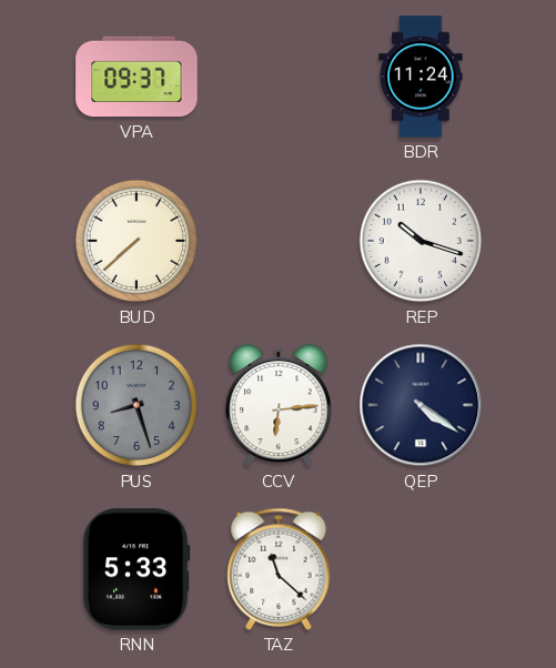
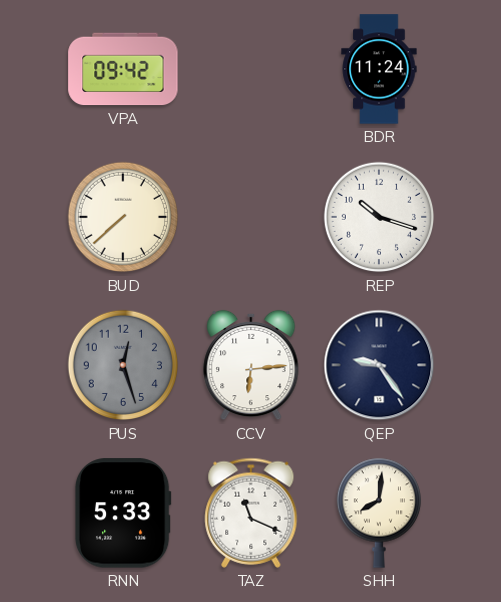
VPA: 09:37 -> 09:42
PUS: 8:27 -> 12:27
QEP: 4:21 -> 9:24
TAZ: 11:22 -> 11:19
SHH: none -> 8:01
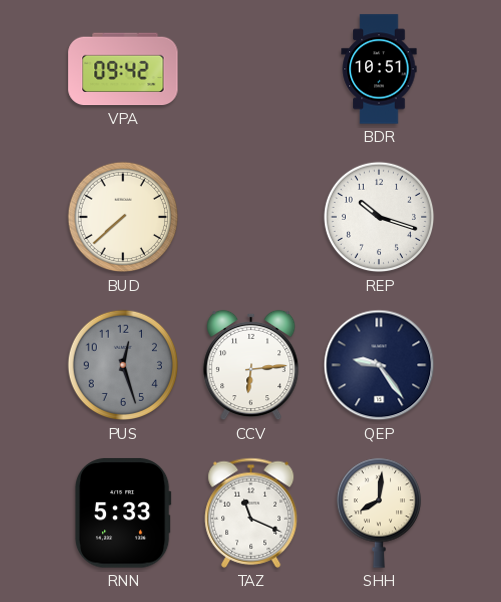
BDR: 11:24 -> 10:51
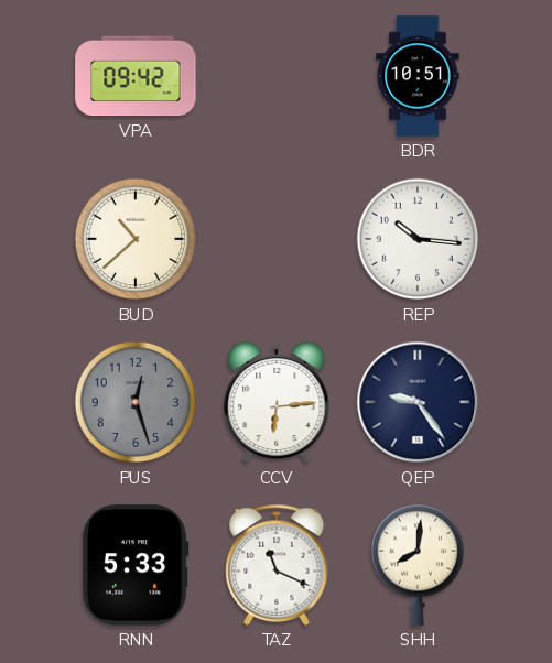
BUD: 7:38 -> 10:38
REP: 10:18 -> 10:16
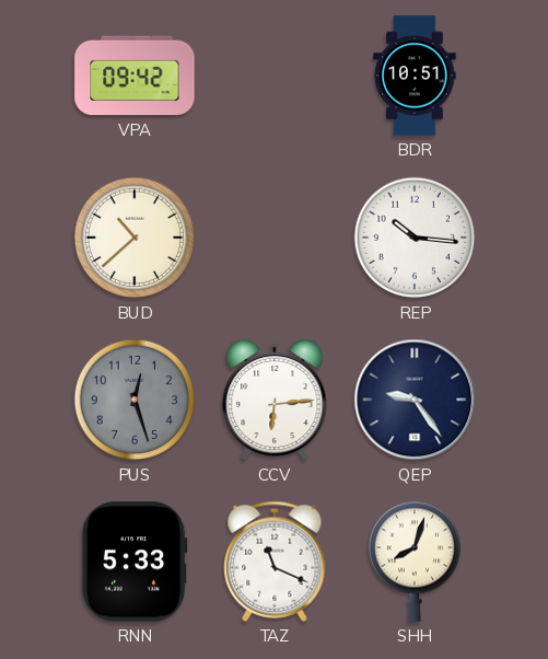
SHH: 8:01 -> 8:03
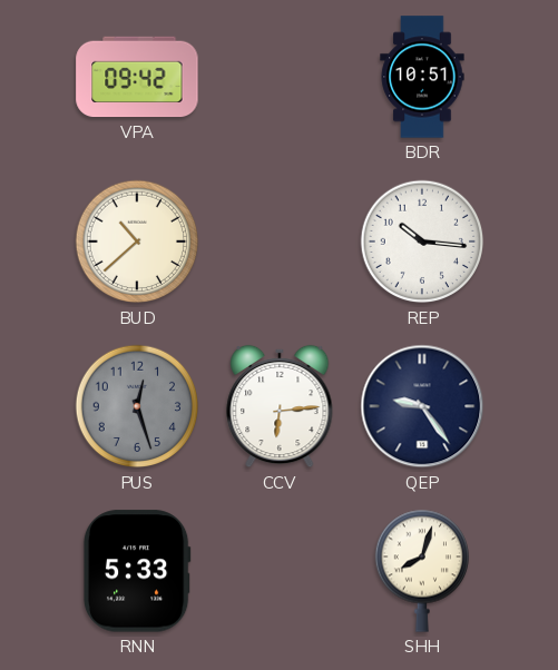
TAZ: 11:19 -> none
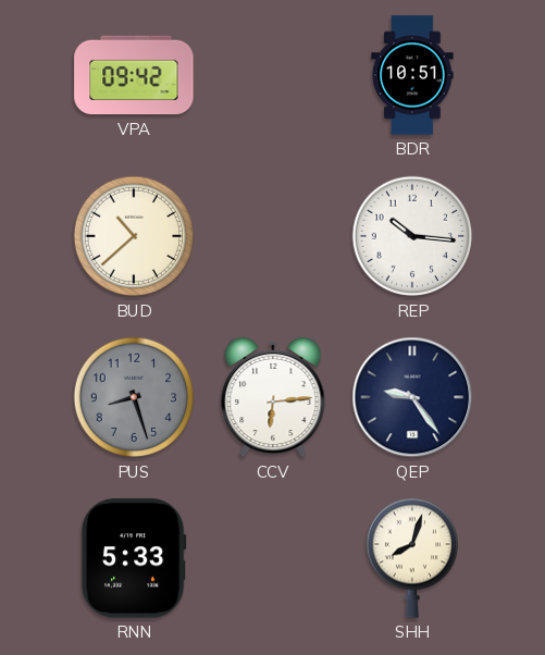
PUS: 12:27 -> 8:27
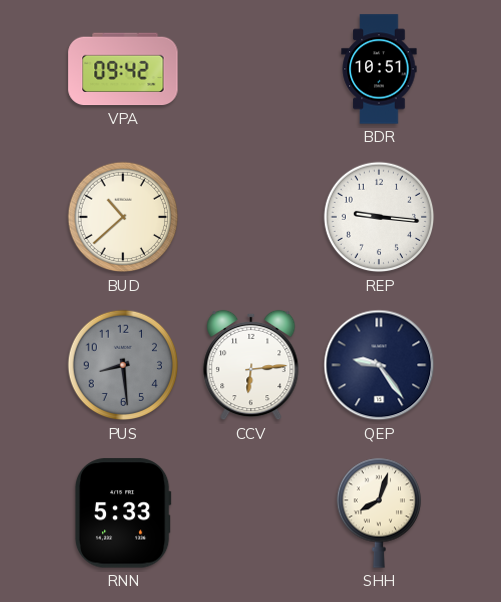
REP: 10:16 -> 9:16
PUS: 8:27 -> 8:29
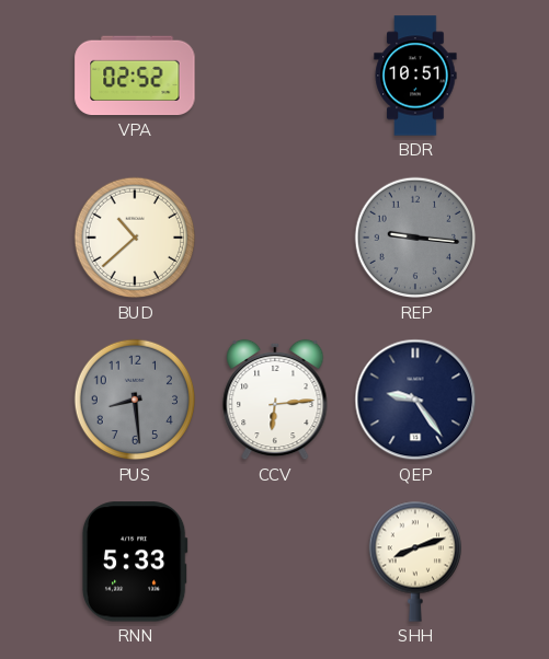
VPA: 09:42 -> 02:52
REP dial: white -> grey
SHH: 8:03 -> 8:12
